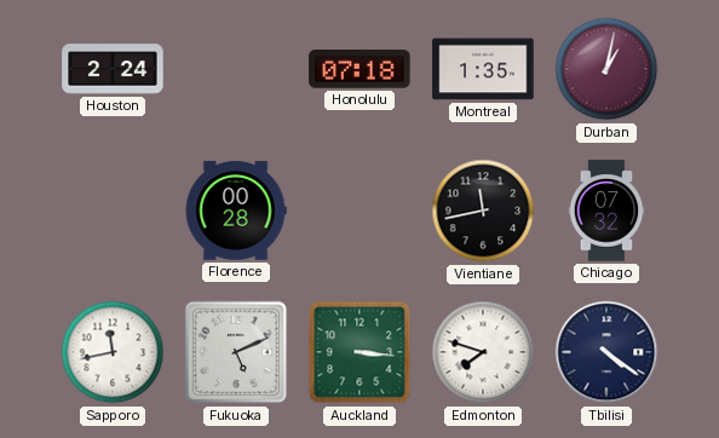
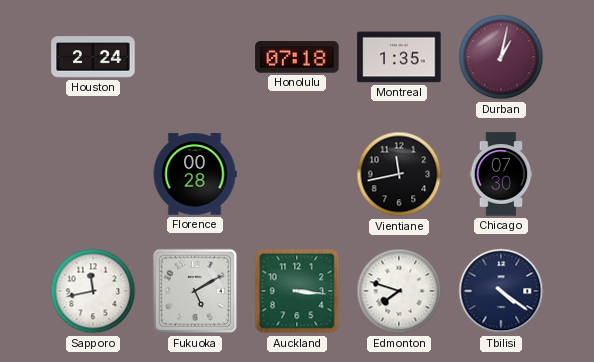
Chicago: 07:32 -> 07:30
Fukuoka: 5:11 -> 5:10
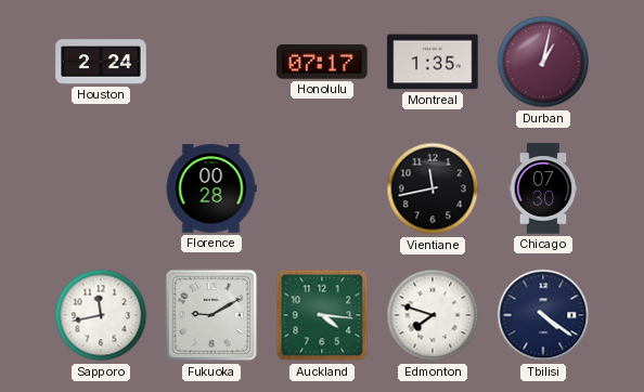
Honolulu: 07:18 -> 07:17
Fukuoka: 5:10 -> 9:10
Auckland: 3:16 -> 4:16
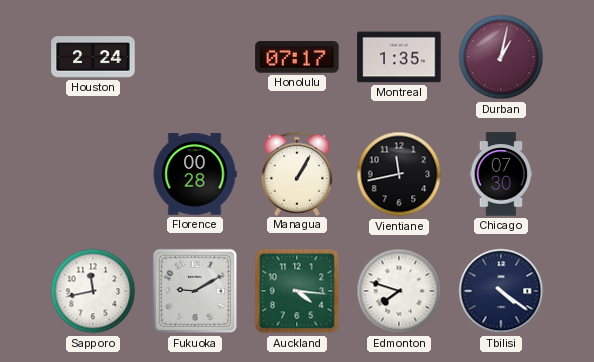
Managua: none -> 1:05
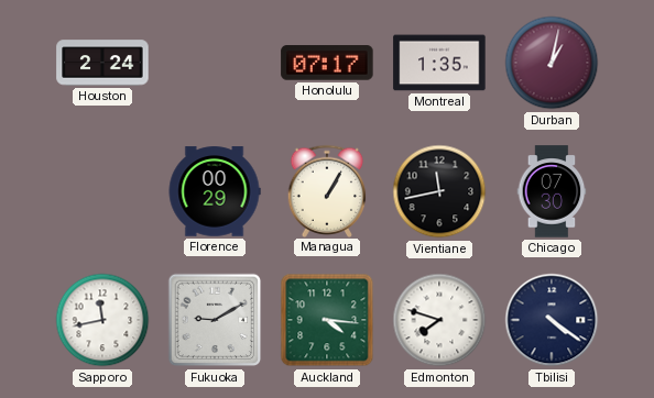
Florence: 00:28 -> 00:29
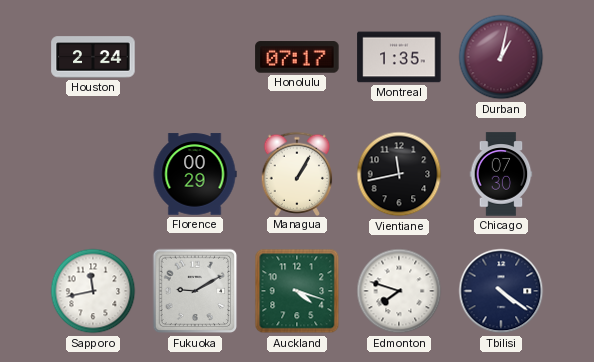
Auckland: 4:16 -> 4:18
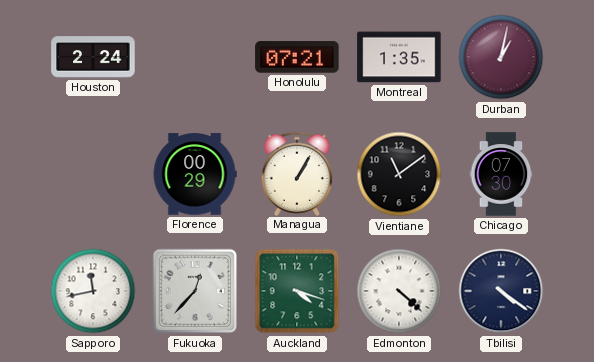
Honolulu: 07:17 -> 07:21
Vientiane: 11:43 -> 11:09
Fukuoka: 9:10 -> 12:37
Edmonton: 7:48 -> 4:22
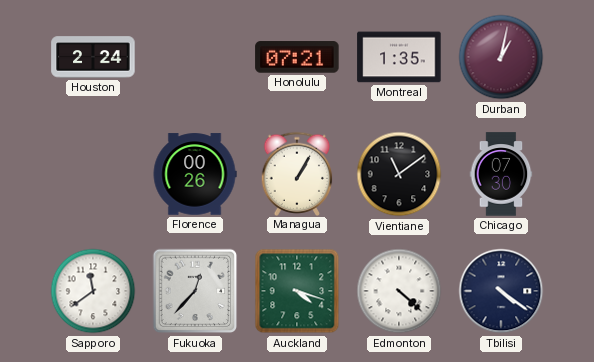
Florence: 00:29 -> 00:26
Sapporo: 11:43 -> 11:39
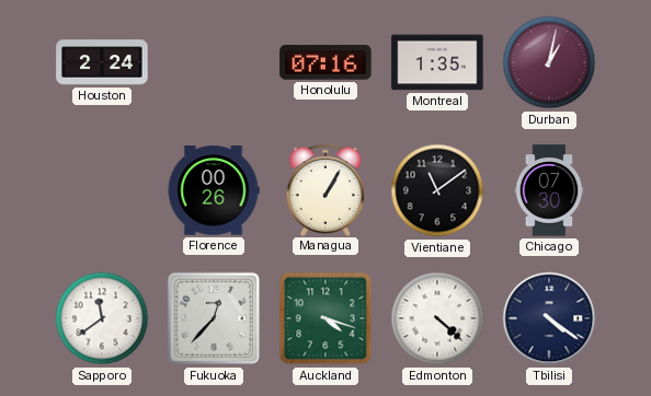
Honolulu: 07:21 -> 07:16
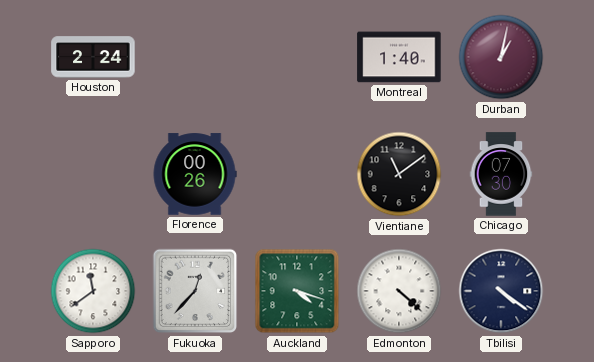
Honolulu: 07:16 -> none
Montreal: 1:35 -> 1:40
Managua: 1:05 -> none
